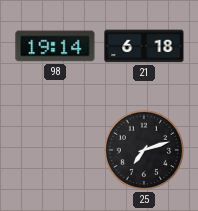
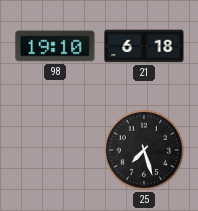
98: 19:14 -> 19:10
25: 7:12 -> 7:27
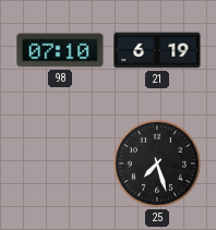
98: 19:10 -> 07:10
21: 6:18 -> 6:19
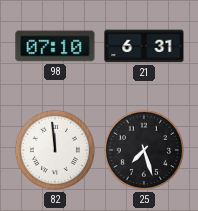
21: 6:19 -> 6:31
82: none -> 11:59
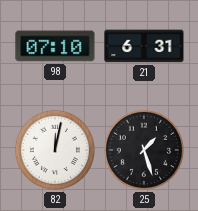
82: 11:59 -> 12:02
25: 7:27 -> 1:27
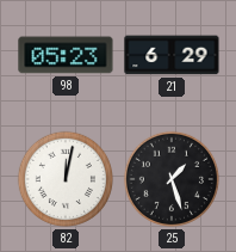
98: 07:10 -> 05:23
21: 6:31 -> 6:29
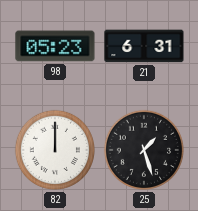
21: 6:29 -> 6:31
82: 12:02 -> 12:00
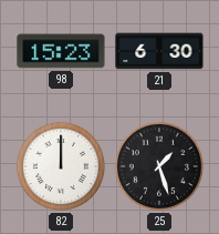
98: 05:23 -> 15:23
21: 6:31 -> 6:30
